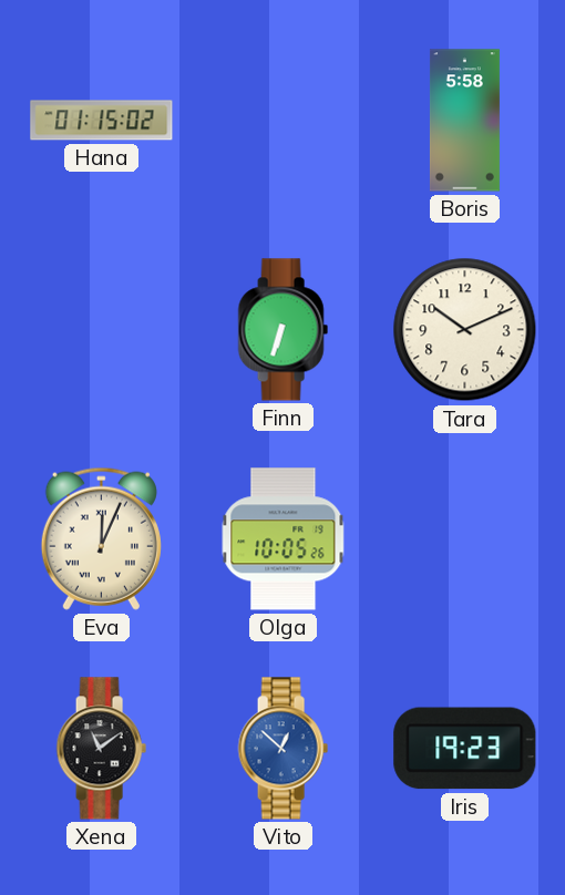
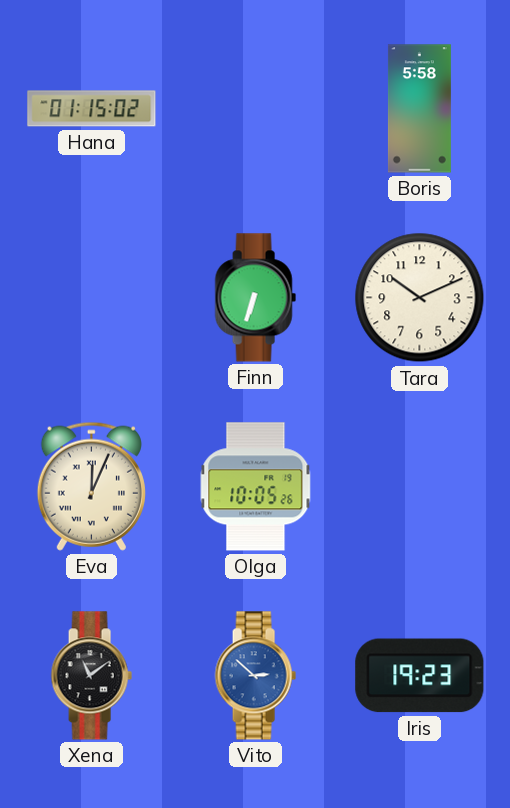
Vito: 12:52 -> 2:52
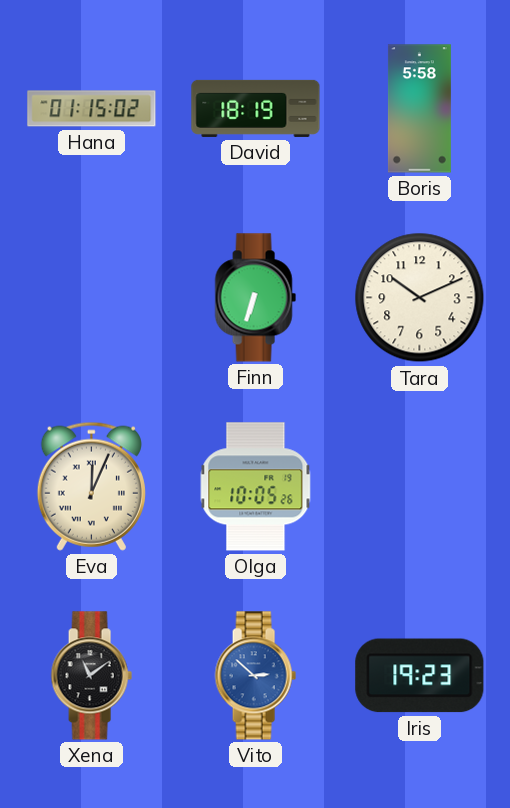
David: none -> 18:19
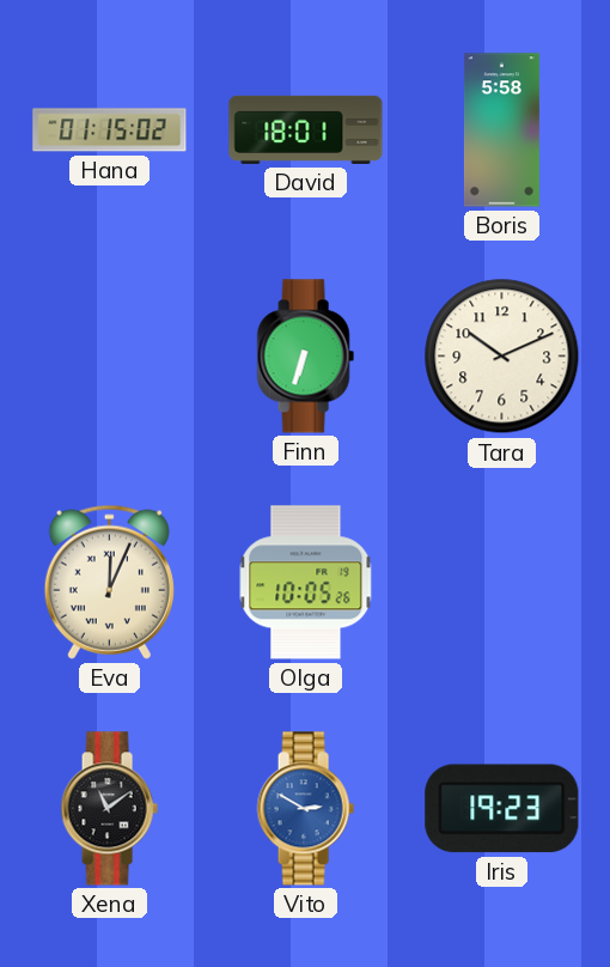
David: 18:19 -> 18:01
Vito: 2:52 -> 2:50
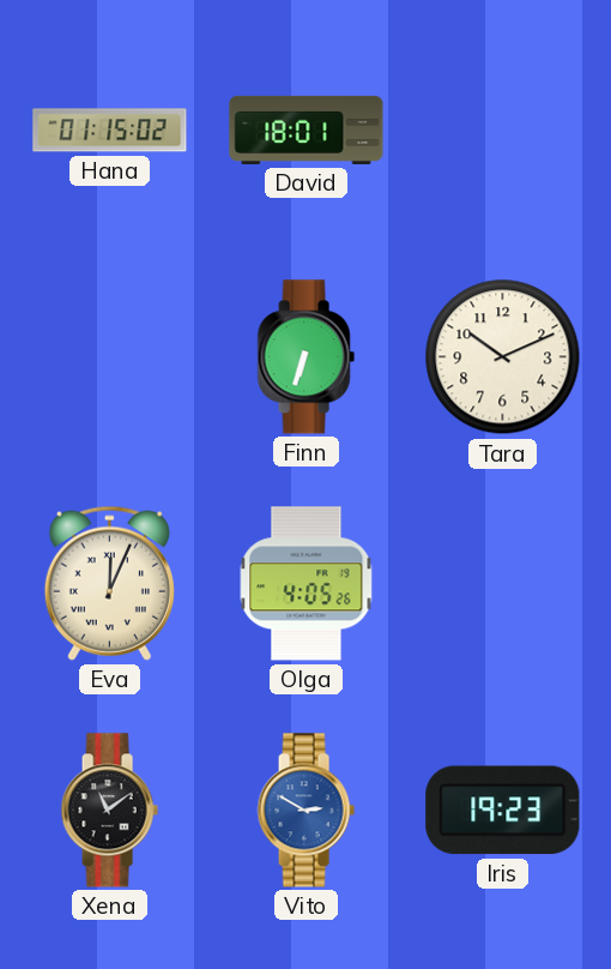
Boris: 5:58 -> none
Olga: 10:05 -> 4:05
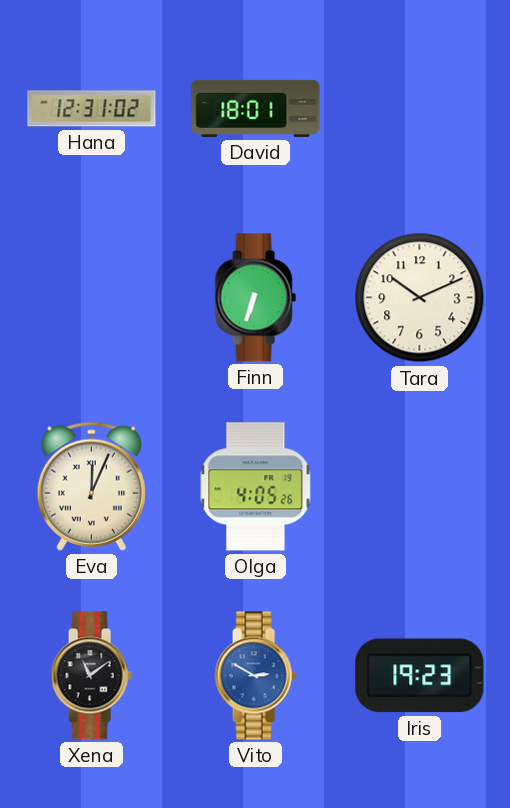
Hana: 01:15 -> 12:31
